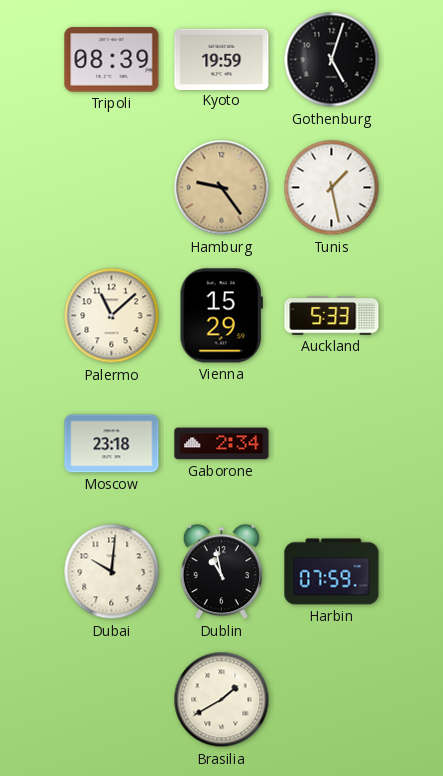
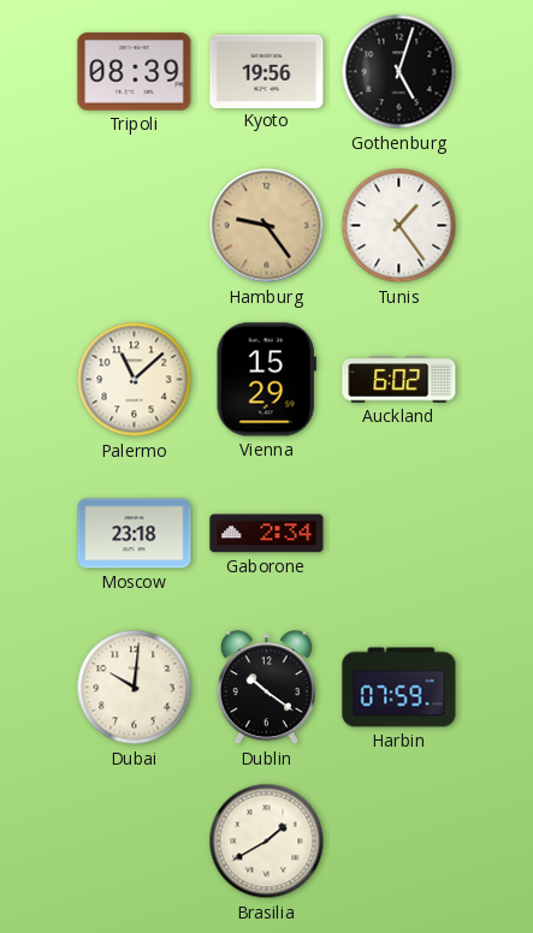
Kyoto: 19:59 -> 19:56
Tunis: 1:28 -> 1:24
Auckland: 5:33 -> 6:02
Dublin: 10:58 -> 10:21
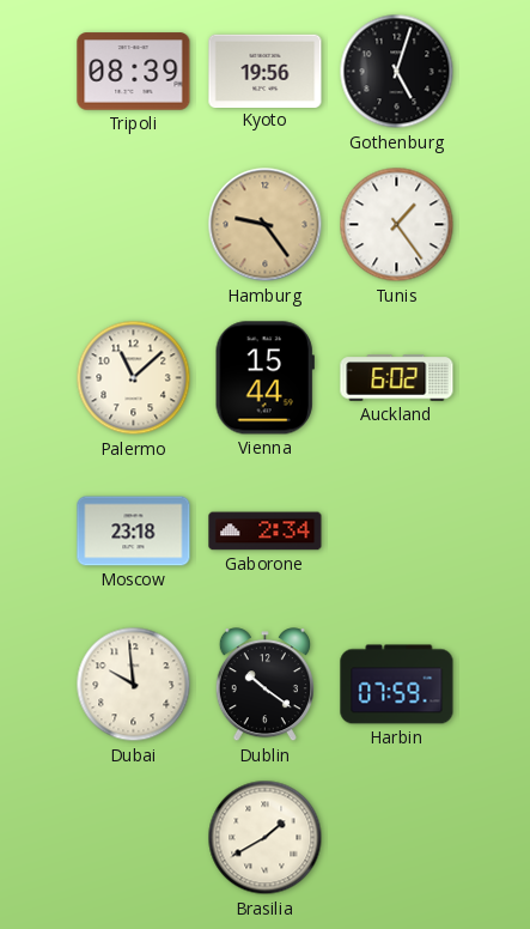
Vienna: 15:29 -> 15:44
Dubai: 10:01 -> 9:59
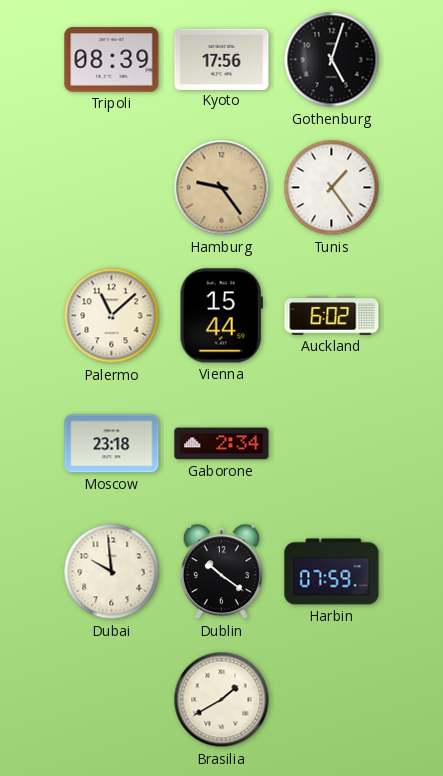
Kyoto: 19:56 -> 17:56
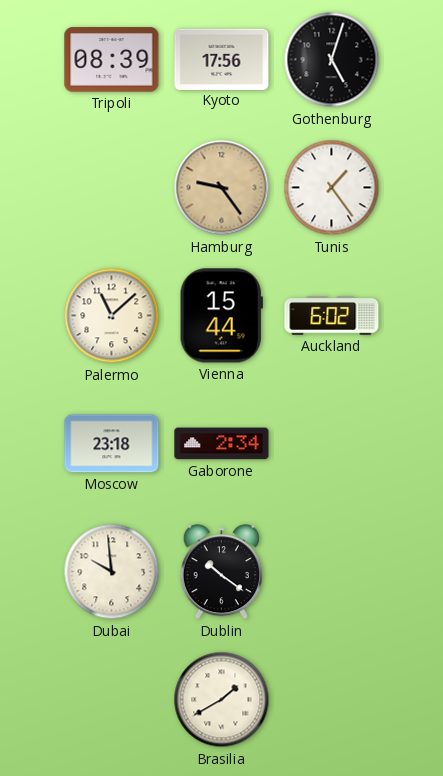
Harbin: 07:59 -> none
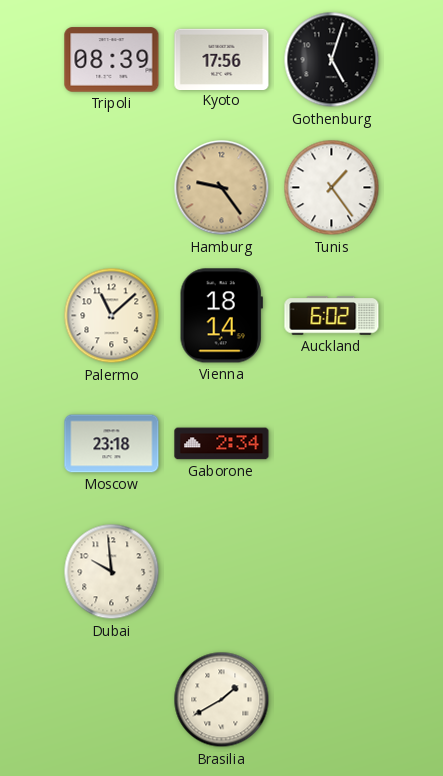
Vienna: 15:44 -> 18:14
Dublin: 10:21 -> none
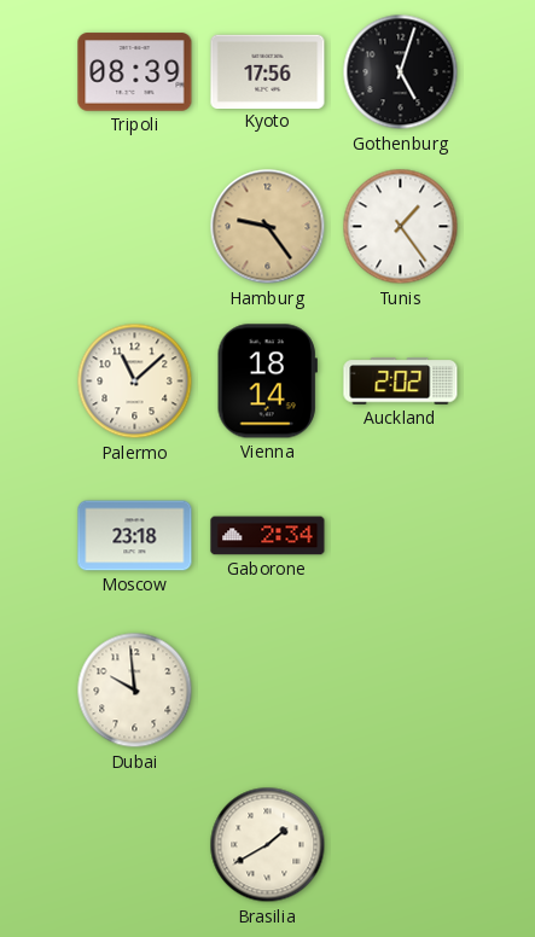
Auckland: 6:02 -> 2:02
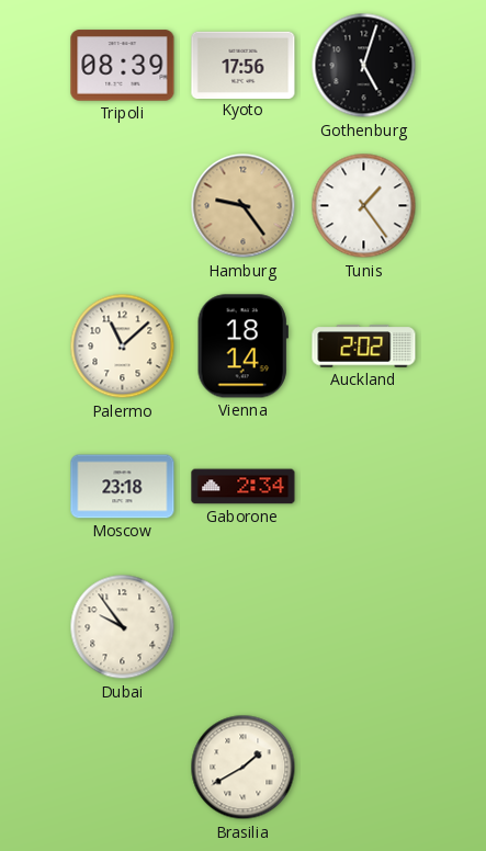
Dubai: 9:59 -> 9:54
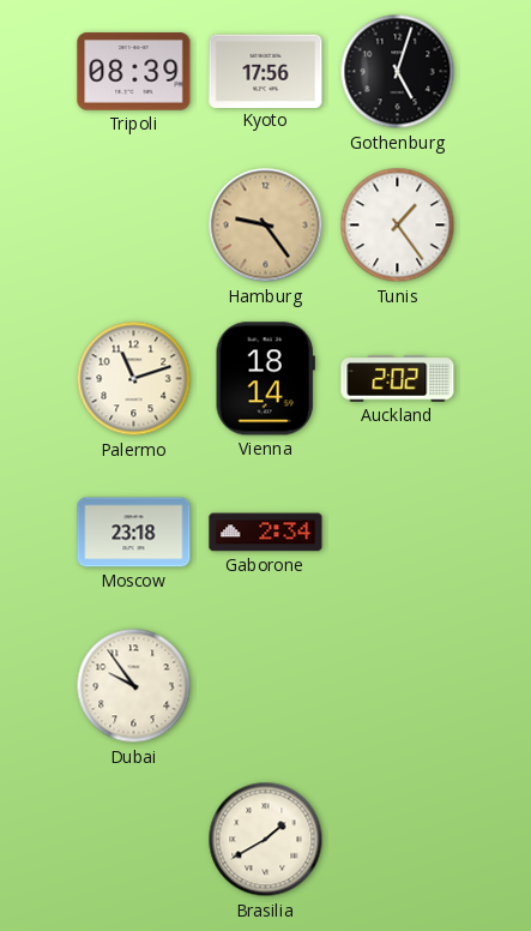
Palermo: 11:08 -> 11:12
